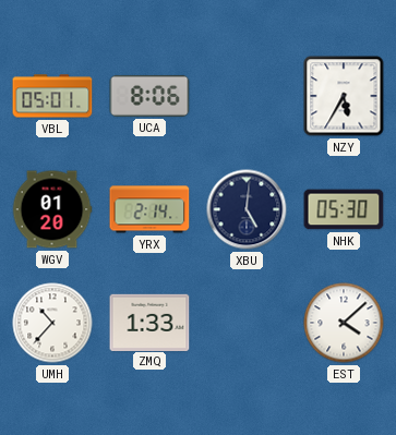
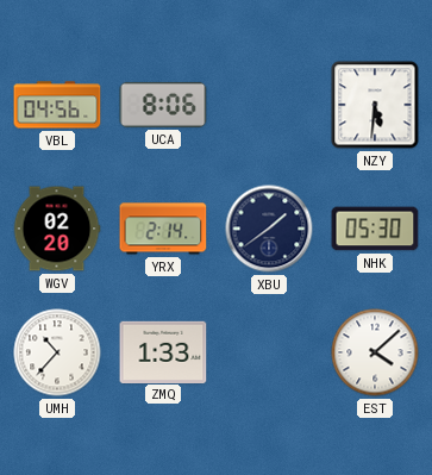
VBL: 05:01 -> 04:56
NZY: 5:35 -> 5:31
WGV: 01:20 -> 02:20
XBU: 5:01 -> 1:39
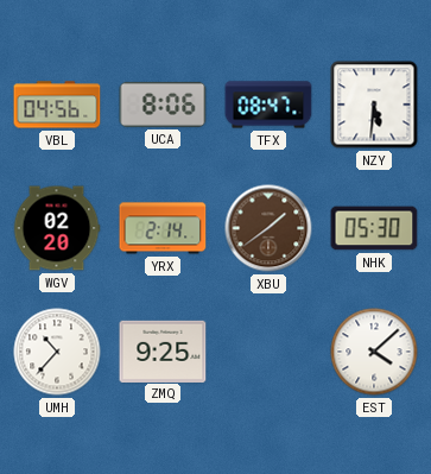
TFX: none -> 08:47
XBU dial: navy -> brown
ZMQ: 1:33 -> 9:25
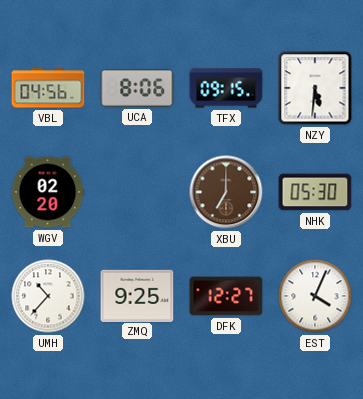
TFX: 08:47 -> 09:15
YRX: 2:14 -> none
XBU: 1:39 -> 7:00
DFK: none -> 12:27
EST: 4:08 -> 4:04
